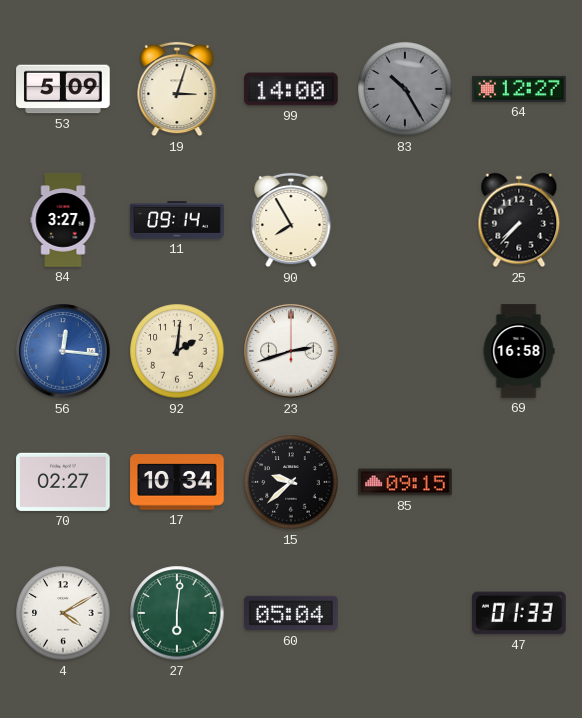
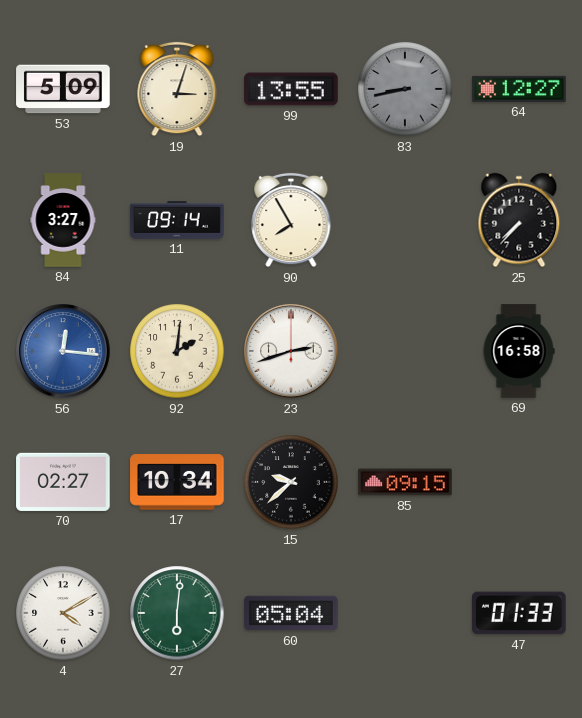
99: 14:00 -> 13:55
83: 10:25 -> 8:43
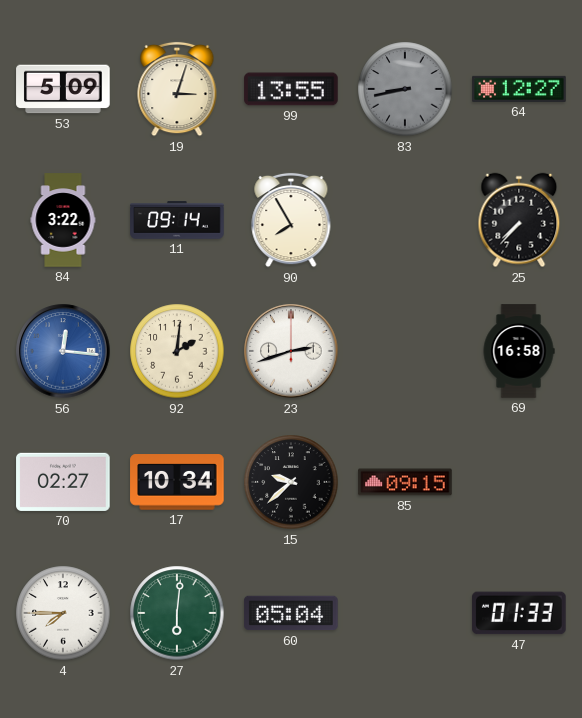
84: 3:27 -> 3:22
4: 4:10 -> 7:45
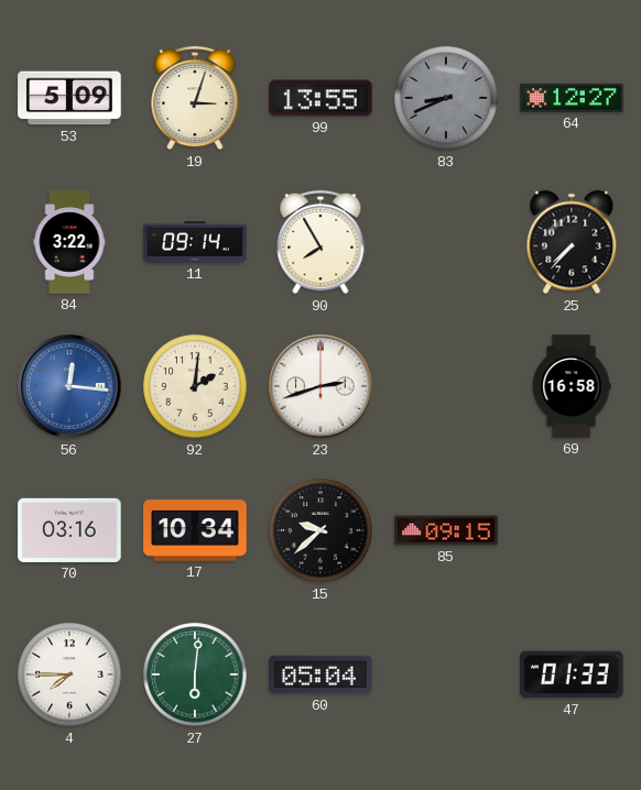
83: 8:43 -> 8:41
70: 02:27 -> 03:16
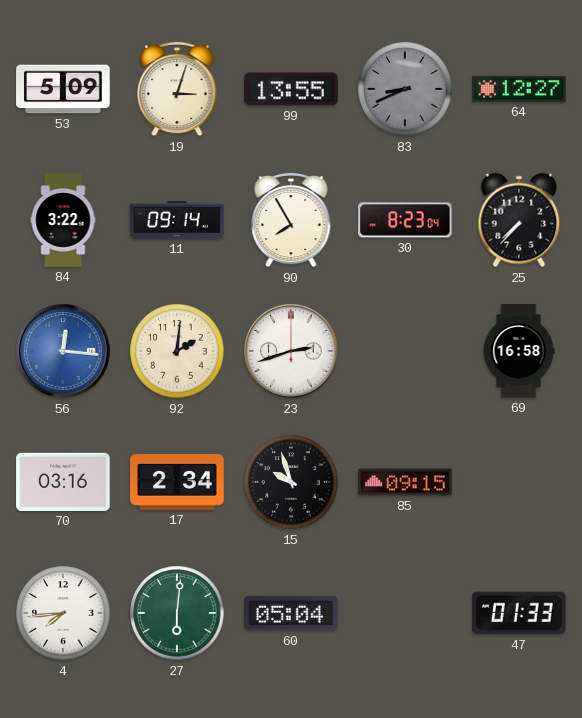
30: none -> 8:23
17: 10:34 -> 2:34
15: 9:38 -> 9:57
4: 7:45 -> 7:44
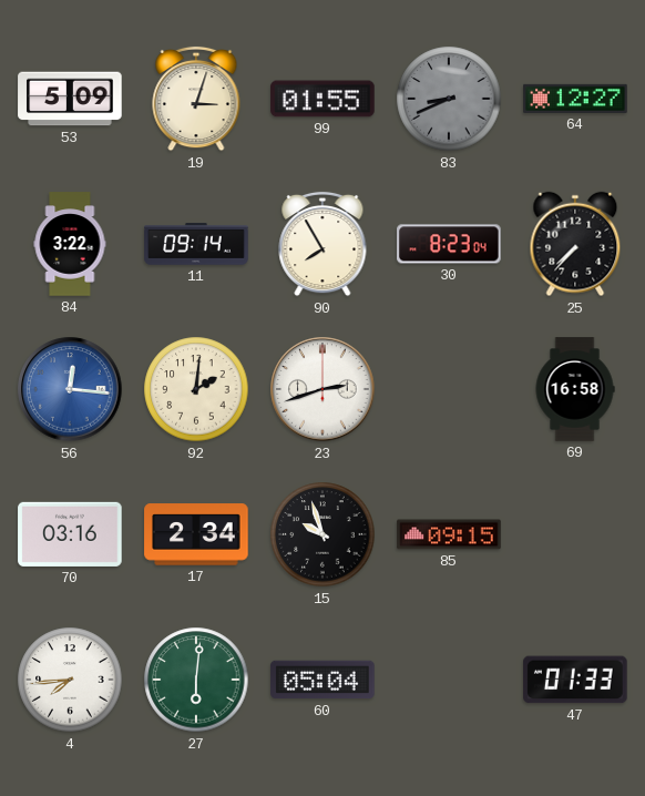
99: 13:55 -> 01:55
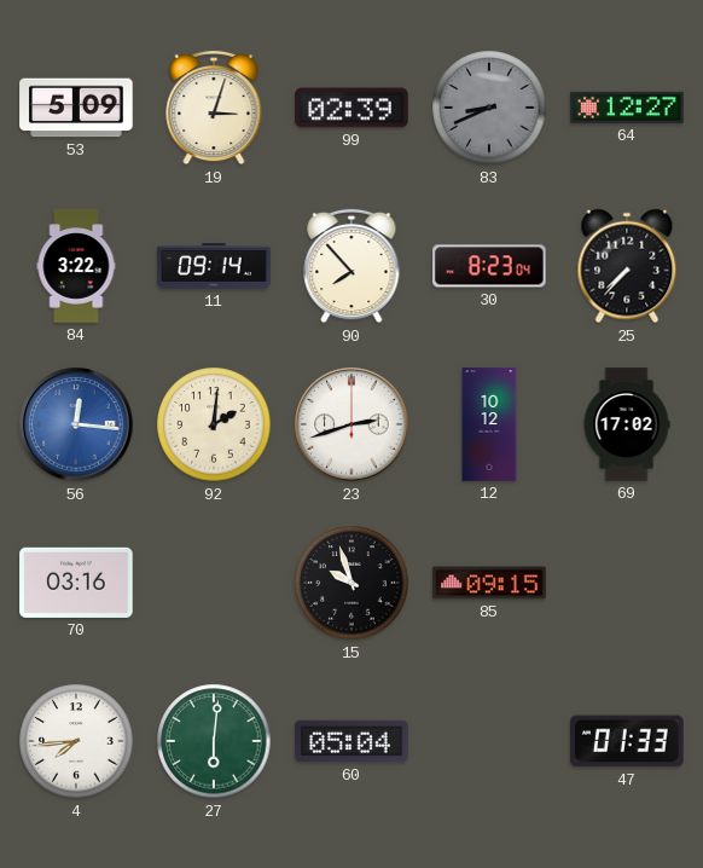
99: 01:55 -> 02:39
90: 7:55 -> 7:53
12: none -> 10:12
69: 16:58 -> 17:02
17: 2:34 -> none
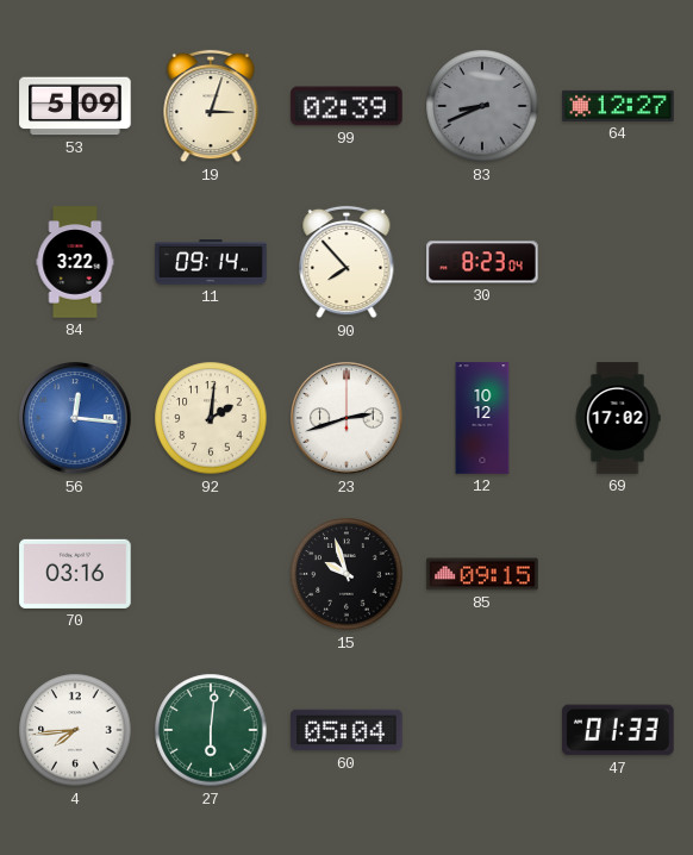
25: 7:37 -> none
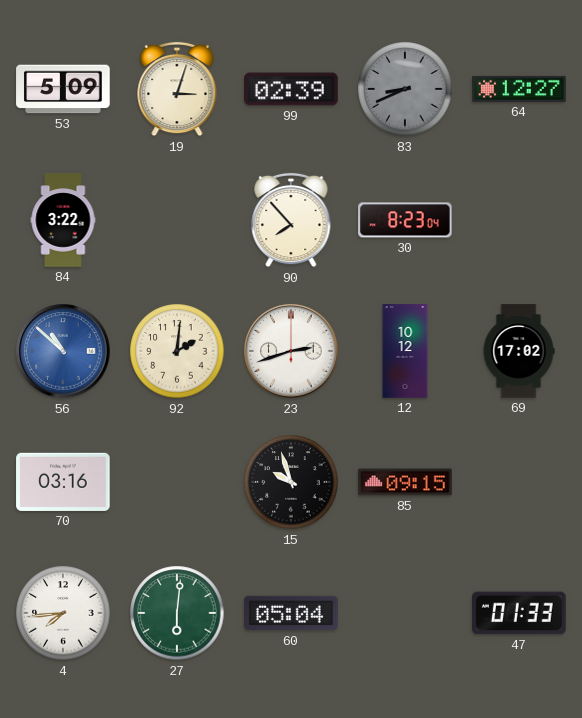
11: 09:14 -> none
56: 12:16 -> 10:52
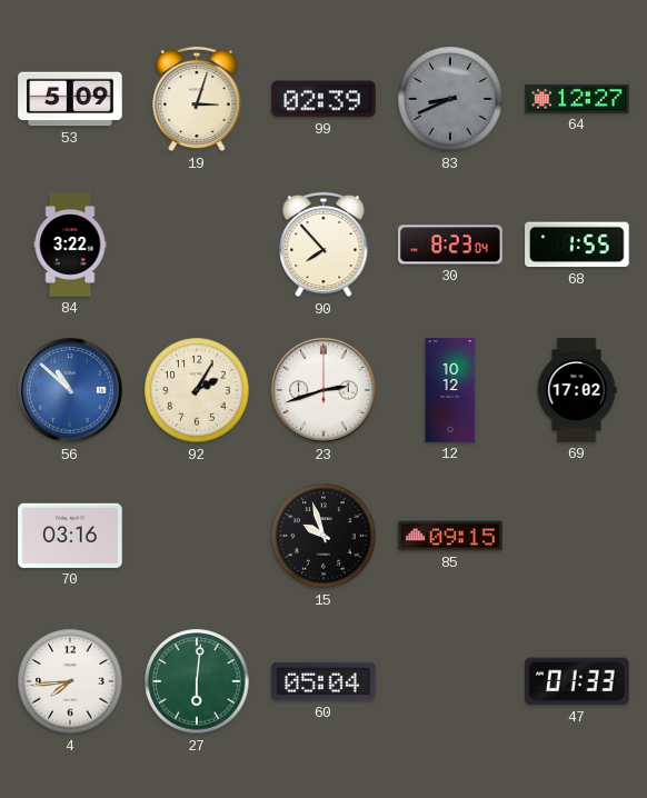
68: none -> 1:55
92: 2:01 -> 2:05
